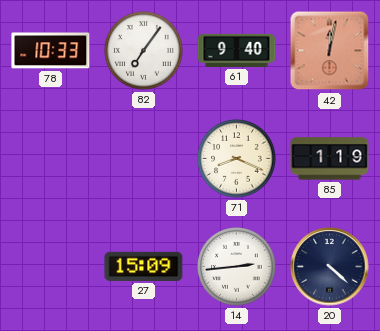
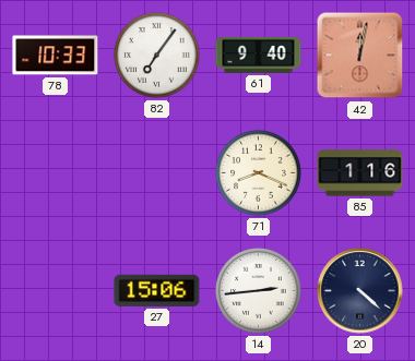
85: 1:19 -> 1:16
27: 15:09 -> 15:06
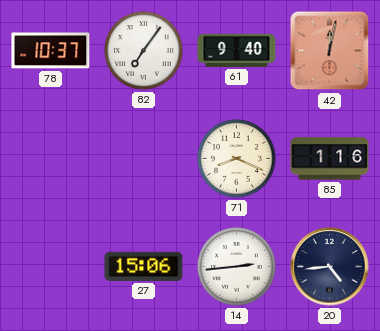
78: 10:33 -> 10:37
20: 4:22 -> 4:44
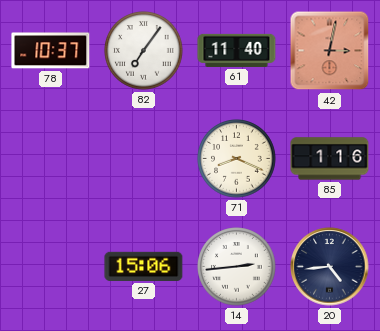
61: 9:40 -> 11:40
42: 12:02 -> 3:02
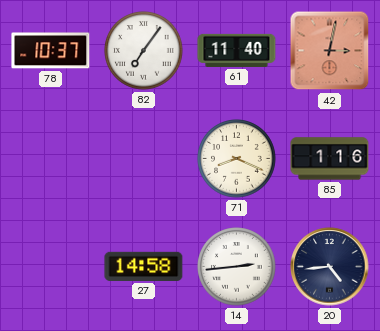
27: 15:06 -> 14:58
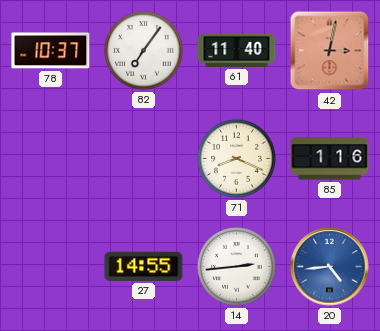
27: 14:58 -> 14:55
20 dial: navy -> blue
